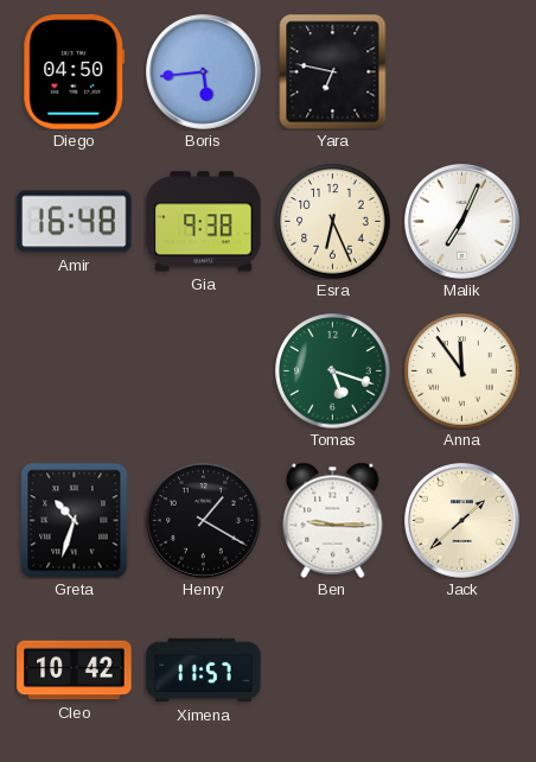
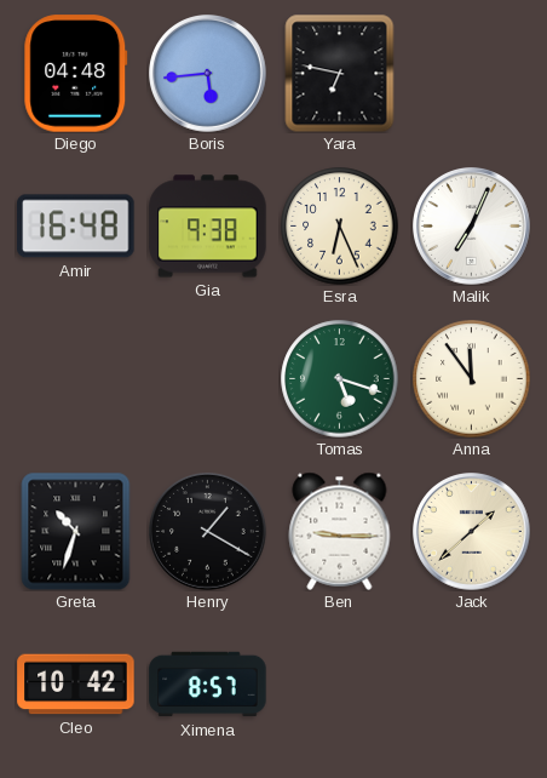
Diego: 04:50 -> 04:48
Ximena: 11:57 -> 8:57
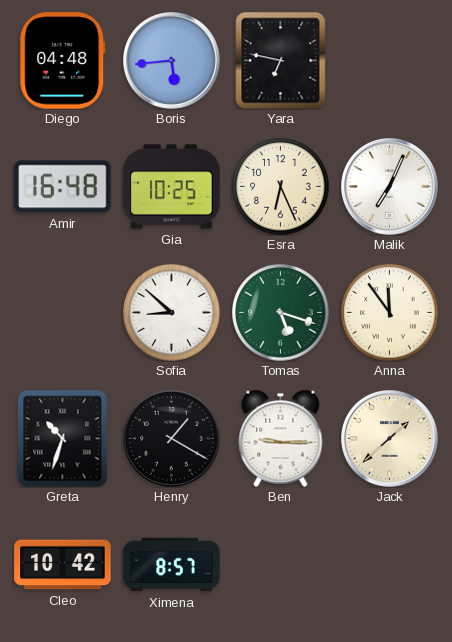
Gia: 9:38 -> 10:25
Sofia: none -> 8:52
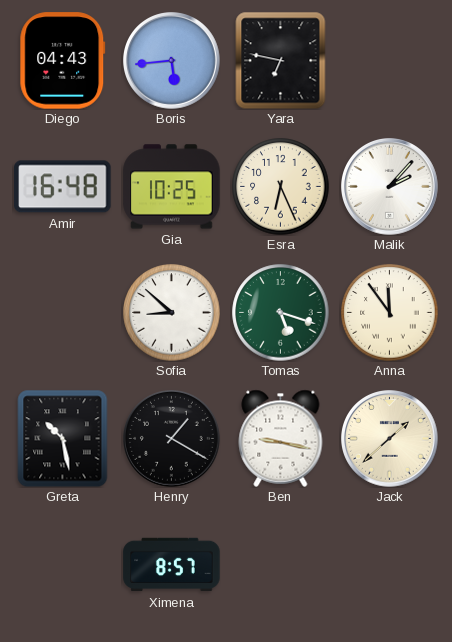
Diego: 04:48 -> 04:43
Malik: 7:04 -> 2:07
Greta: 10:33 -> 10:28
Ben: 9:15 -> 9:17
Cleo: 10:42 -> none
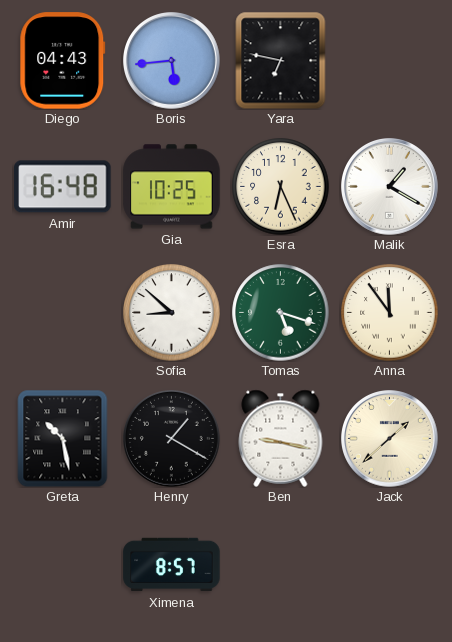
Malik: 2:07 -> 1:20
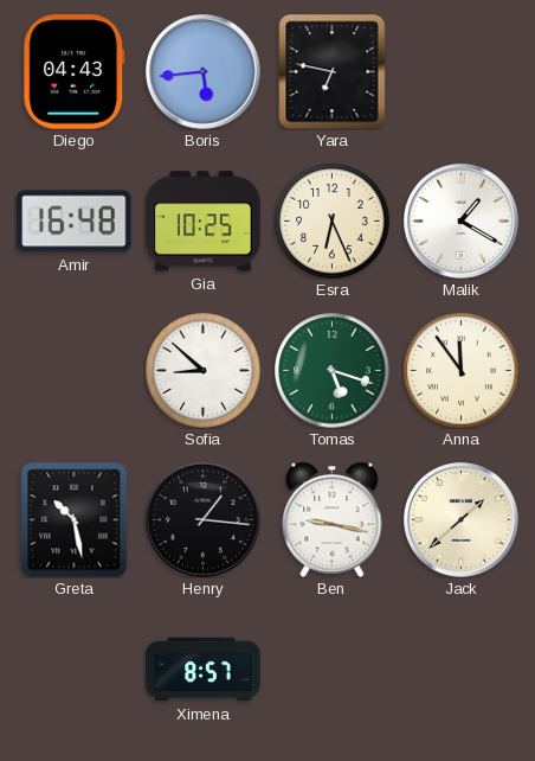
Henry: 1:20 -> 1:16
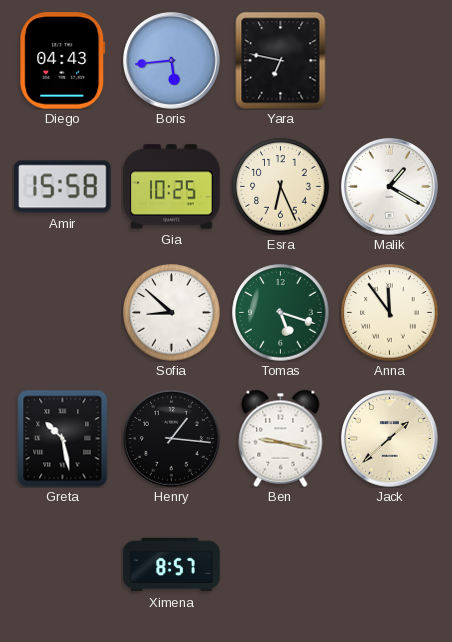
Amir: 16:48 -> 15:58
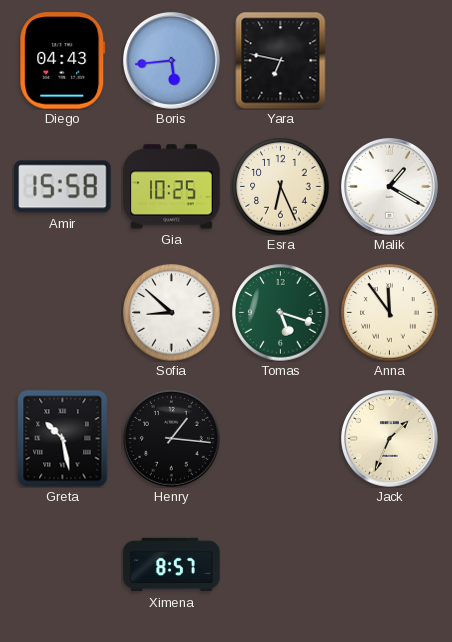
Ben: 9:17 -> none
Jack: 1:38 -> 1:34
